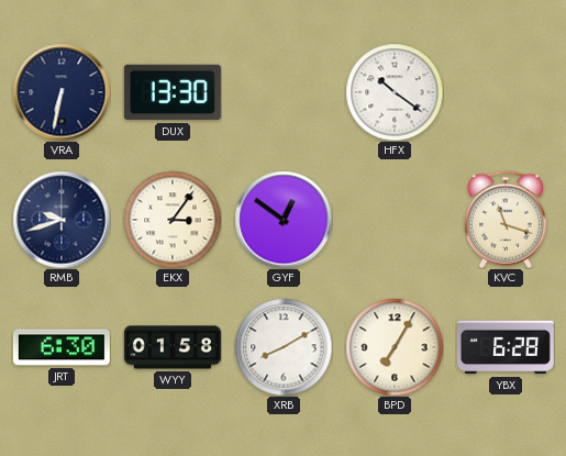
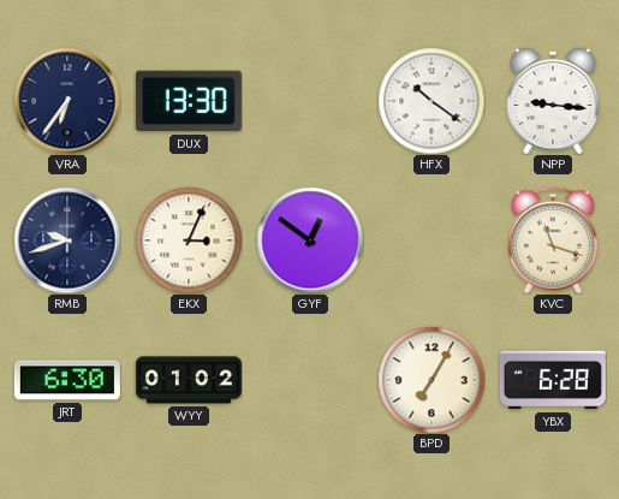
VRA: 6:32 -> 6:36
NPP: none -> 9:16
EKX: 3:06 -> 3:04
WYY: 01:58 -> 01:02
XRB: 8:10 -> none
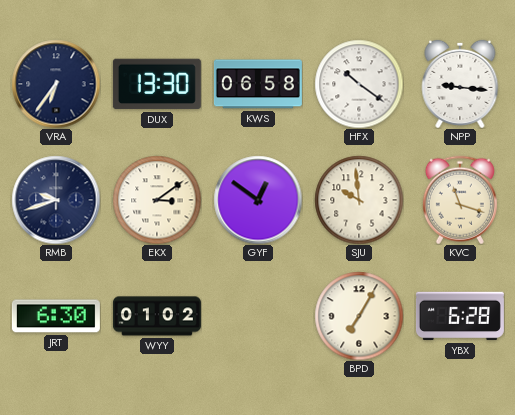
KWS: none -> 06:58
EKX: 3:04 -> 3:09
SJU: none -> 9:59
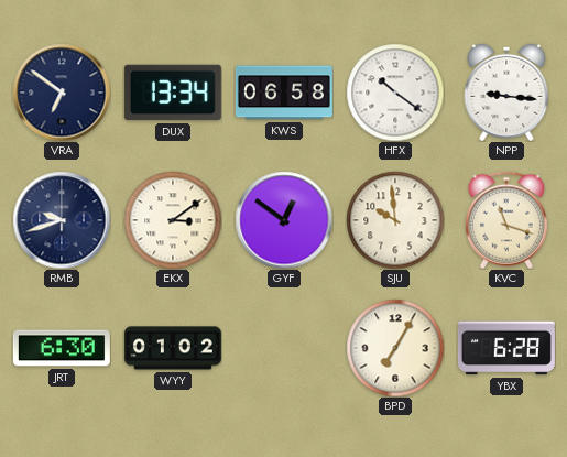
VRA: 6:36 -> 6:51
DUX: 13:30 -> 13:34
